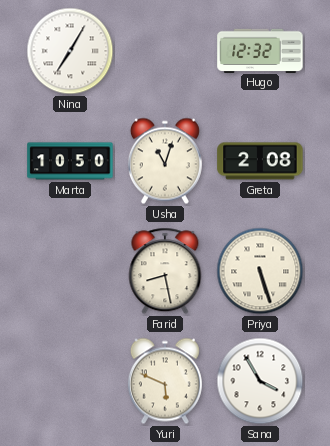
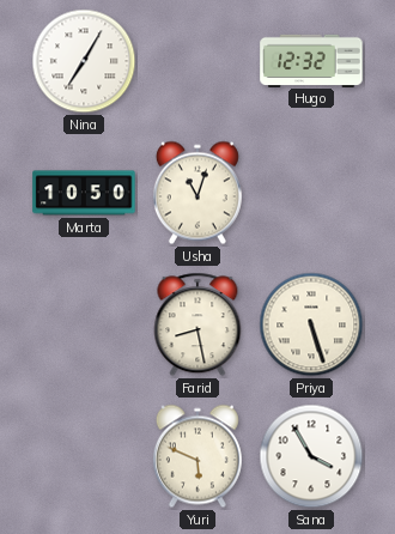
Greta: 2:08 -> none
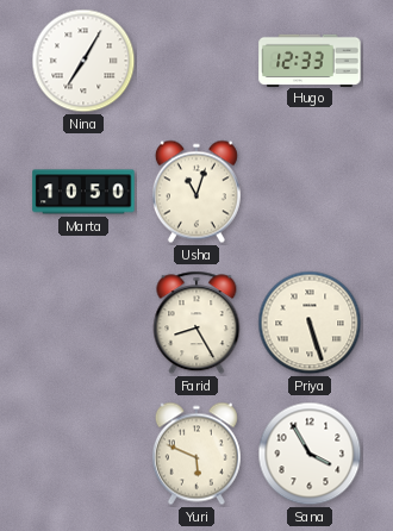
Hugo: 12:32 -> 12:33
Farid: 8:28 -> 8:25
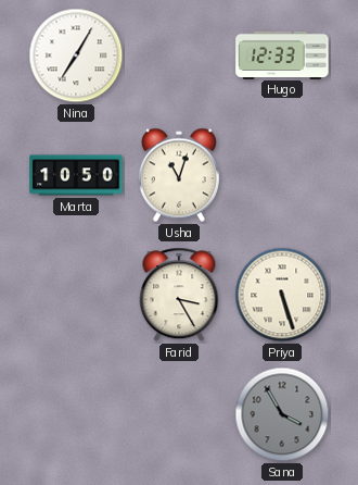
Farid: 8:25 -> 3:25
Yuri: 5:49 -> none
Sana dial: white -> grey
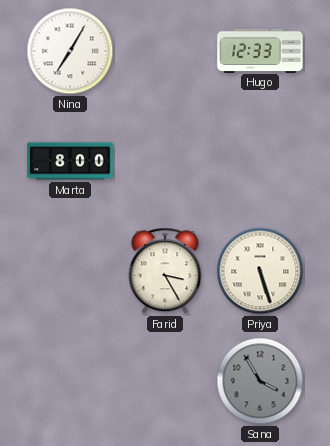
Marta: 10:50 -> 8:00
Usha: 11:03 -> none
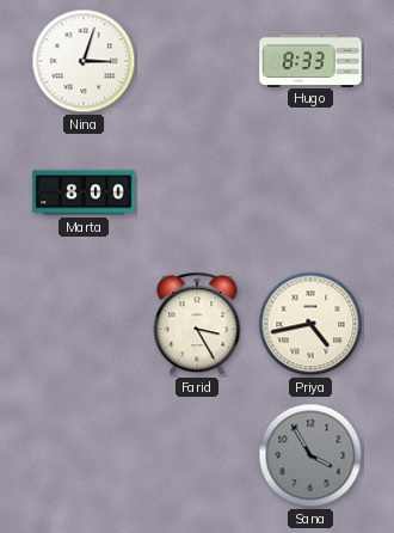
Nina: 7:05 -> 3:03
Hugo: 12:33 -> 8:33
Priya: 5:27 -> 4:43
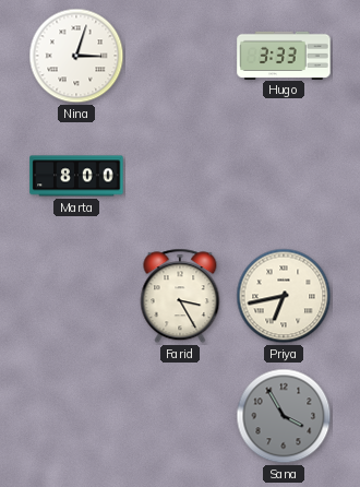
Hugo: 8:33 -> 3:33
Priya: 4:43 -> 6:43
